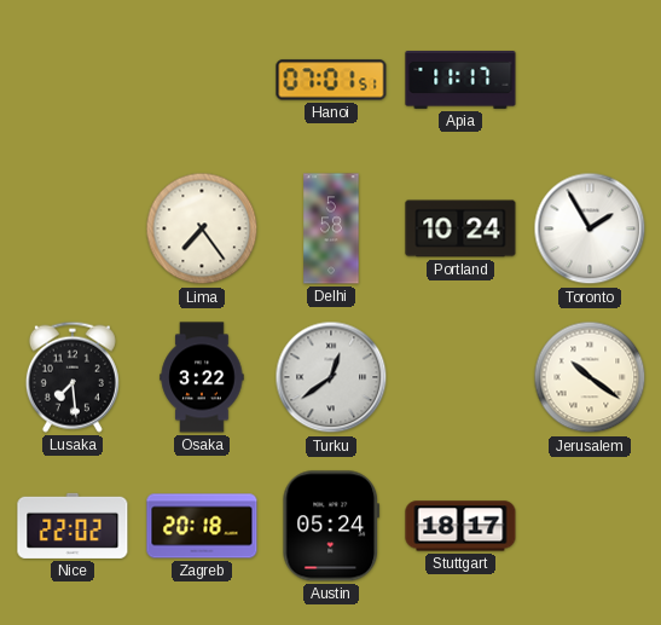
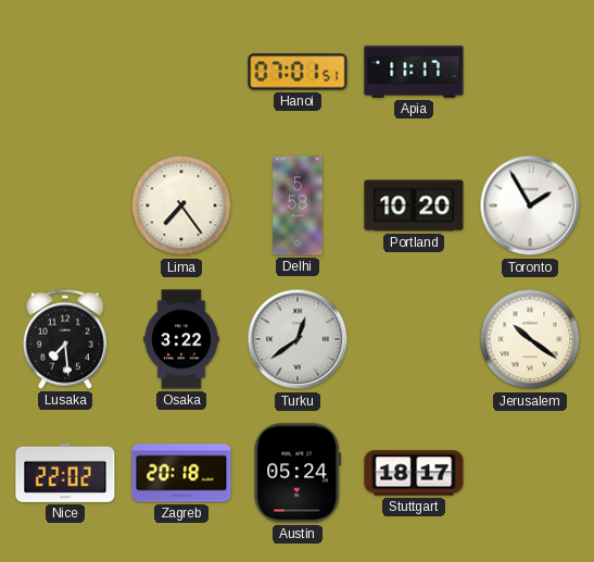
Portland: 10:24 -> 10:20
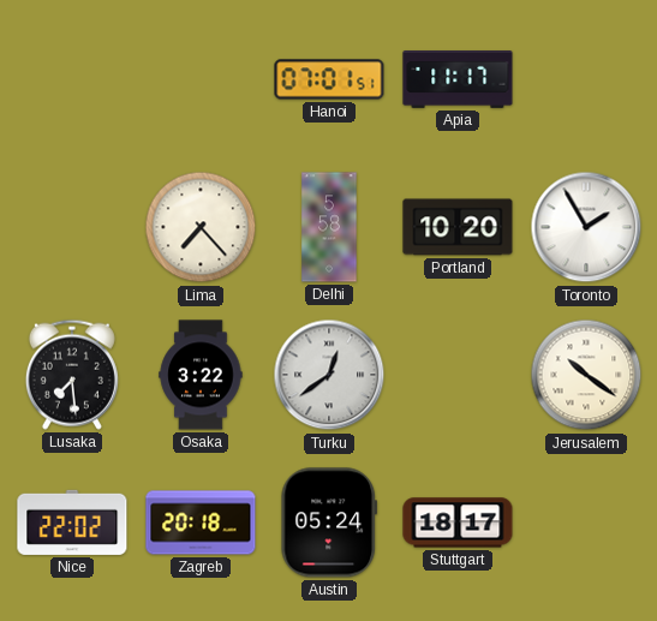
Lima: 7:24 -> 7:23
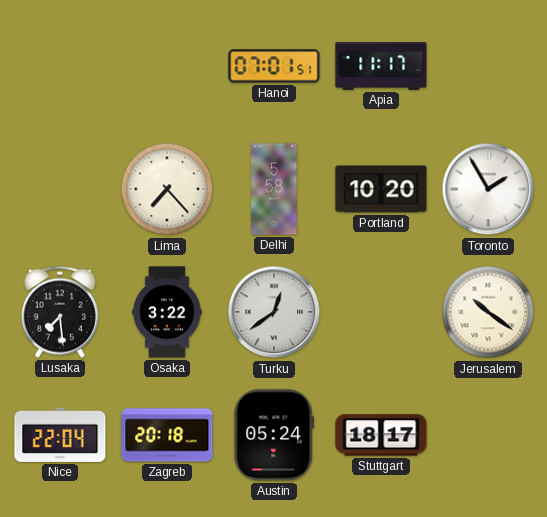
Nice: 22:02 -> 22:04
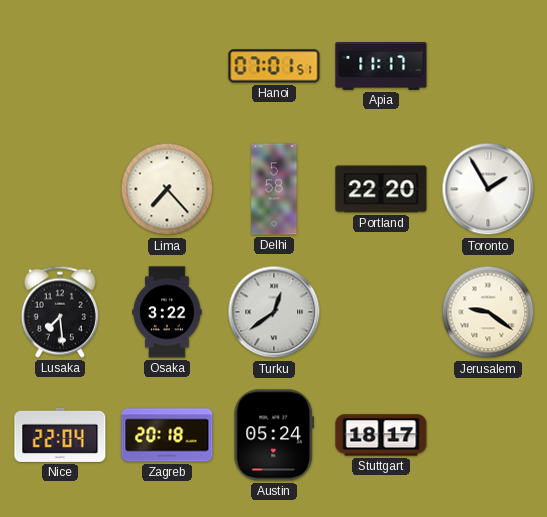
Portland: 10:20 -> 22:20
Jerusalem: 10:21 -> 9:21
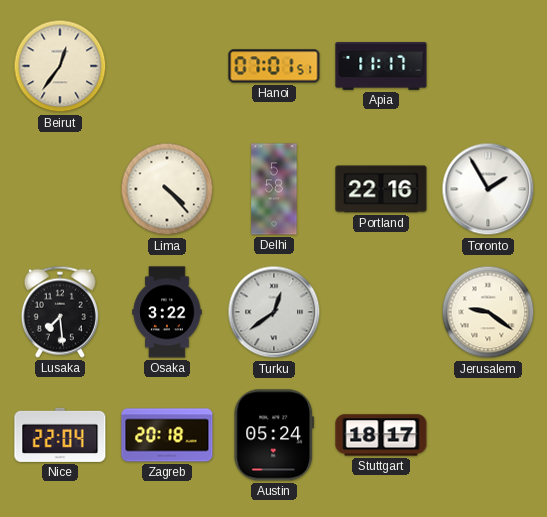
Beirut: none -> 12:36
Lima: 7:23 -> 4:23
Portland: 22:20 -> 22:16
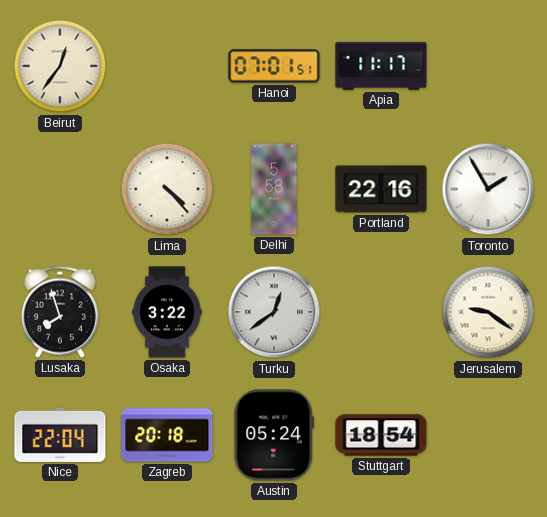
Lusaka: 7:29 -> 7:57
Stuttgart: 18:17 -> 18:54
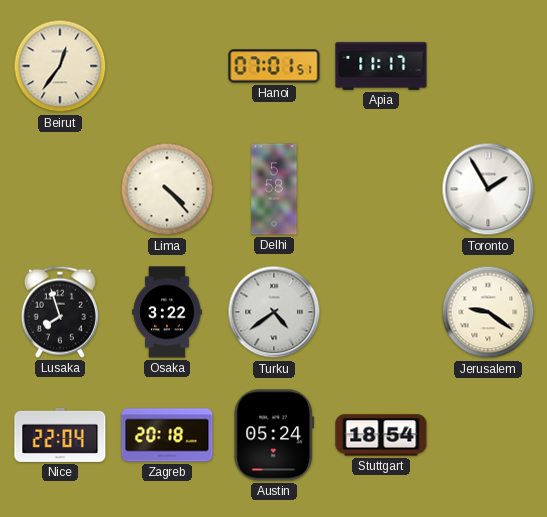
Portland: 22:16 -> none
Turku: 12:39 -> 4:39
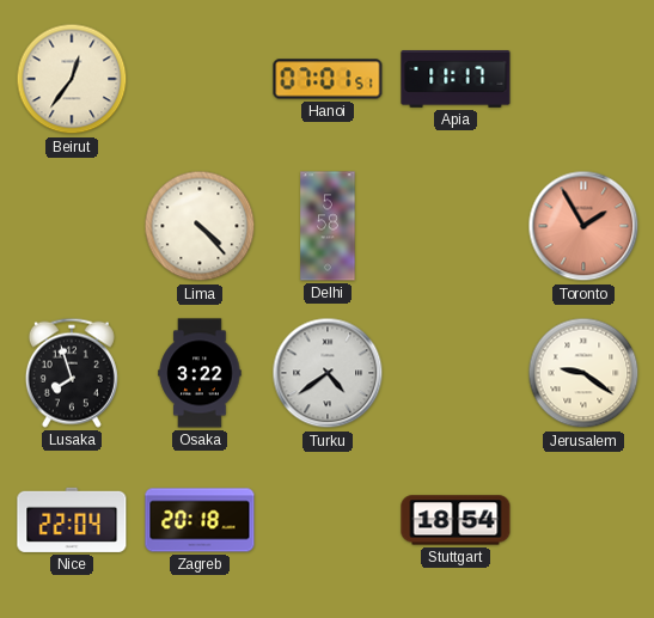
Toronto dial: white -> salmon
Austin: 05:24 -> none
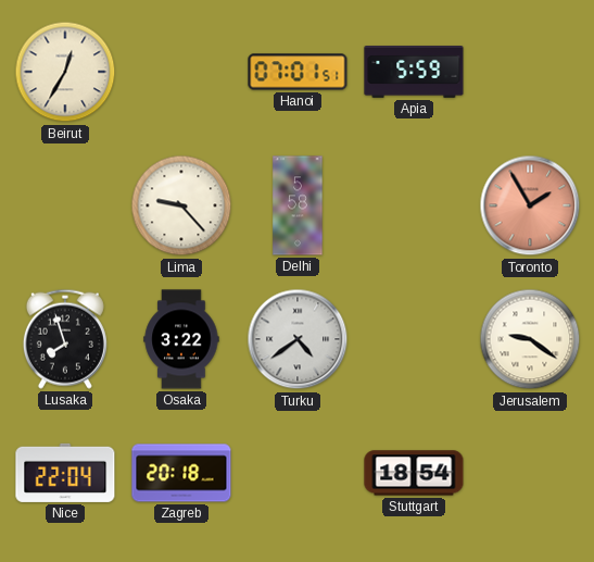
Beirut: 12:36 -> 12:35
Apia: 11:17 -> 5:59
Lima: 4:23 -> 9:23
